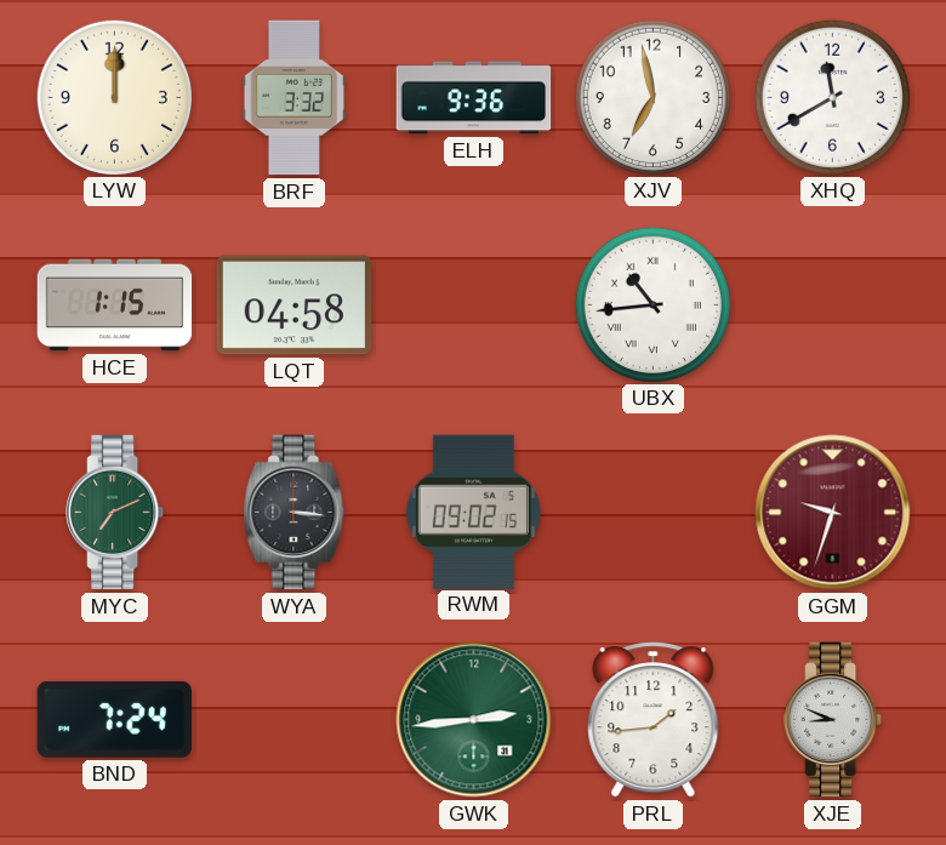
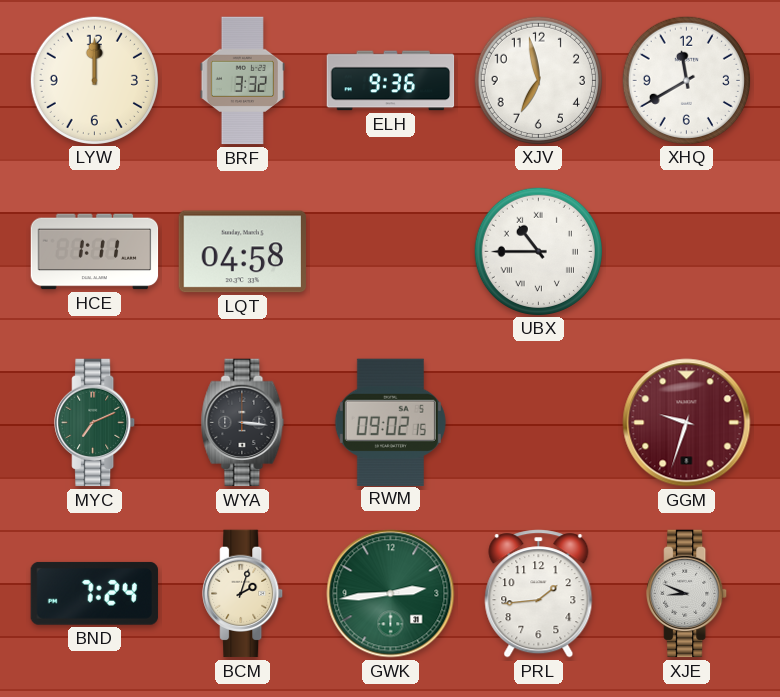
HCE: 1:15 -> 1:11
UBX: 10:44 -> 10:45
BCM: none -> 2:03
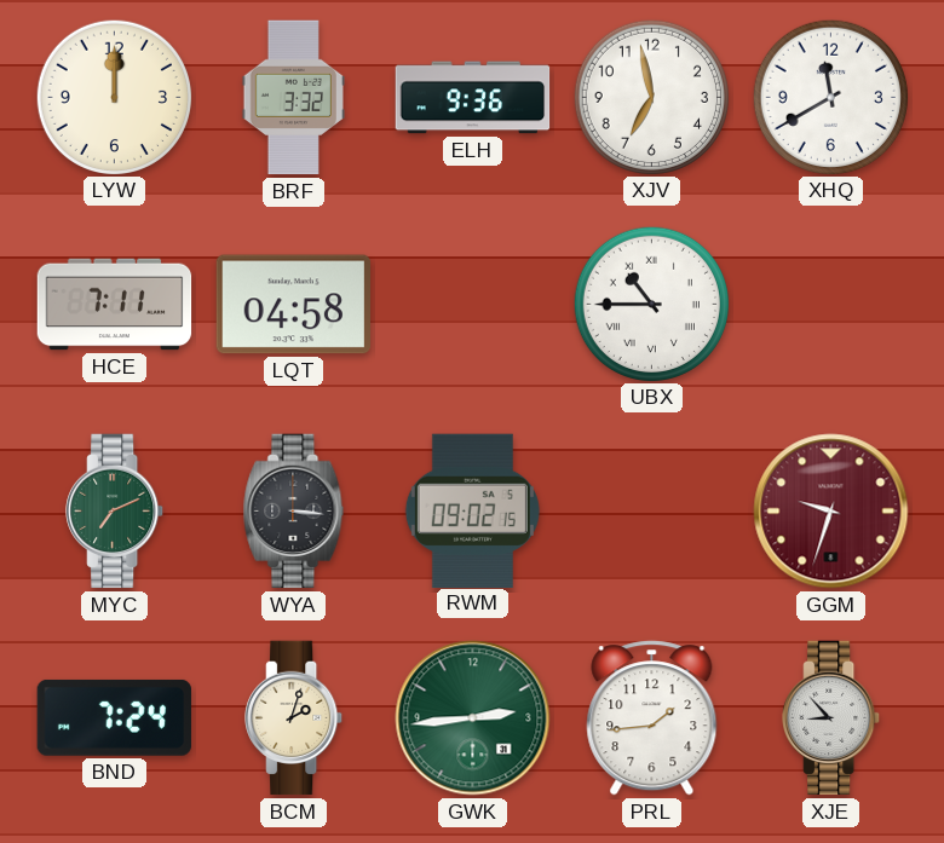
HCE: 1:11 -> 7:11
XJE: 8:49 -> 8:53
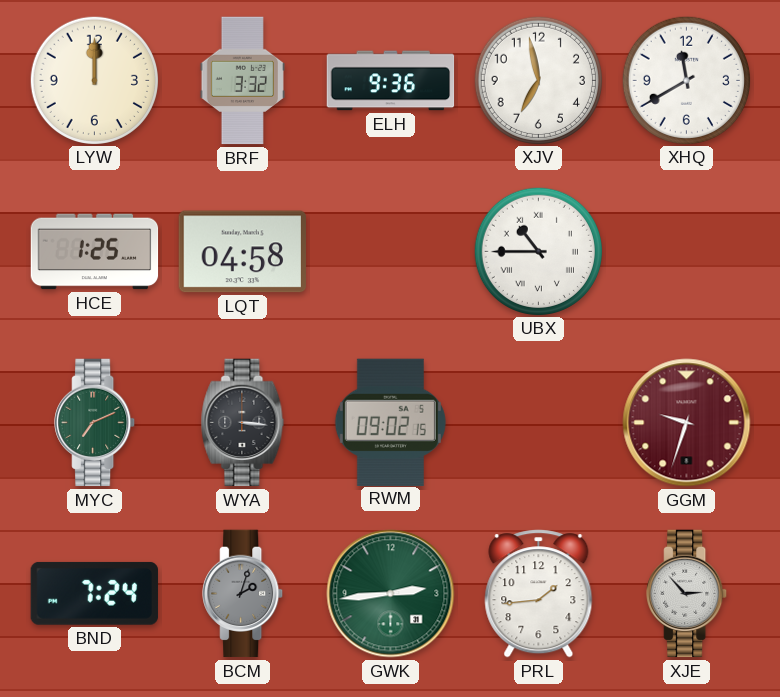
HCE: 7:11 -> 1:25
BCM dial: cream -> grey
XJE: 8:53 -> 2:53
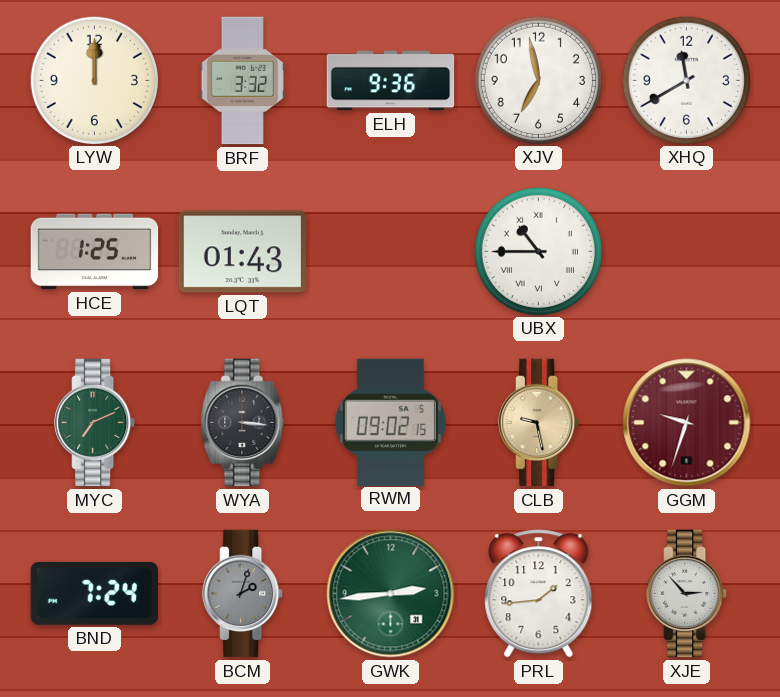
LQT: 04:58 -> 01:43
CLB: none -> 9:28
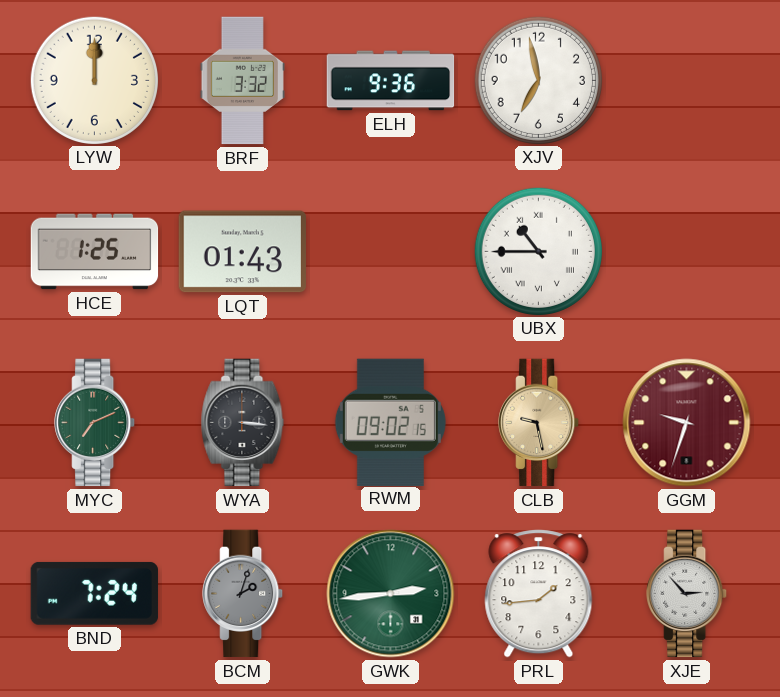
XHQ: 11:40 -> none
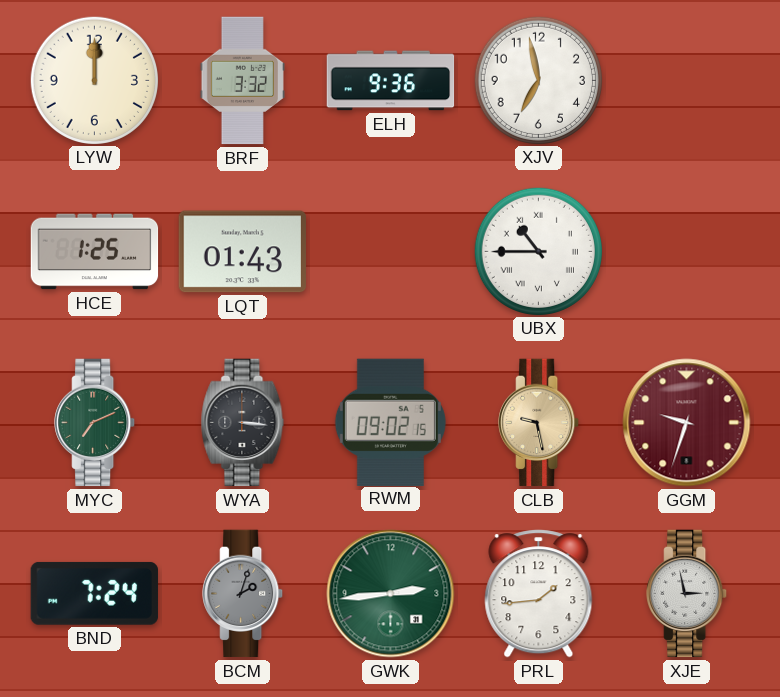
XJE: 2:53 -> 2:58
